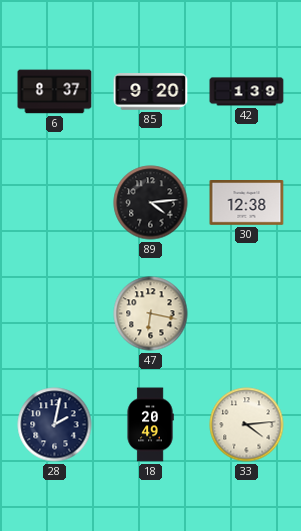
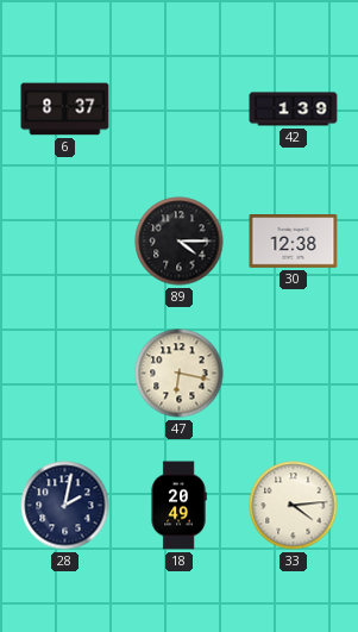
85: 9:20 -> none
89: 4:14 -> 4:15
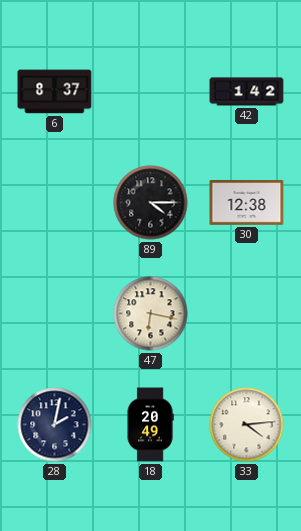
42: 1:39 -> 1:42
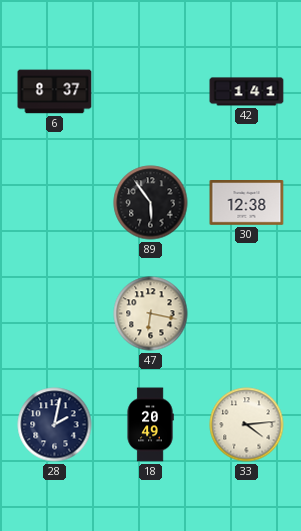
42: 1:42 -> 1:41
89: 4:15 -> 5:54
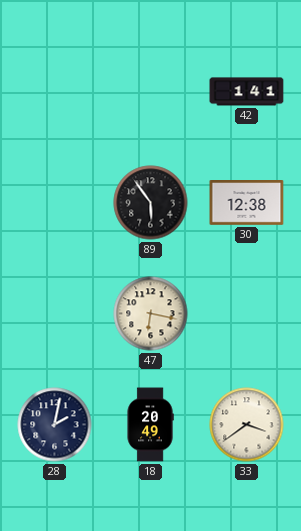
6: 8:37 -> none
33: 4:14 -> 3:39
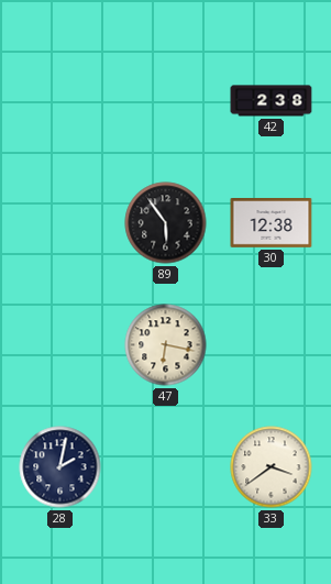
42: 1:41 -> 2:38
18: 20:49 -> none
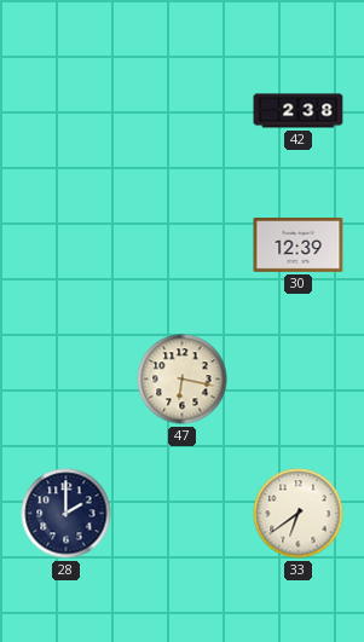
89: 5:54 -> none
30: 12:38 -> 12:39
28: 2:02 -> 2:00
33: 3:39 -> 6:39
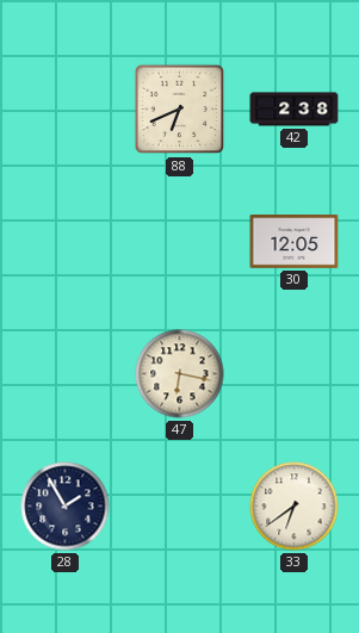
88: none -> 6:41
30: 12:39 -> 12:05
28: 2:00 -> 1:55
